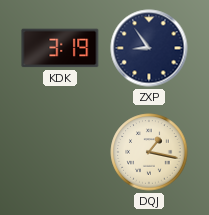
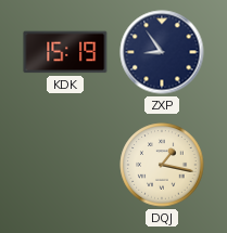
KDK: 3:19 -> 15:19
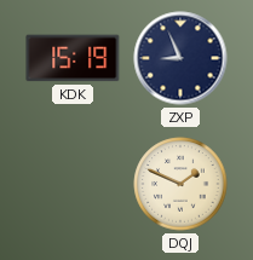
ZXP: 8:54 -> 8:56
DQJ: 1:17 -> 1:49
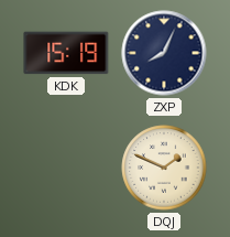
ZXP: 8:56 -> 8:04
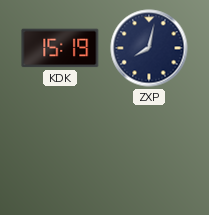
ZXP: 8:04 -> 8:02
DQJ: 1:49 -> none
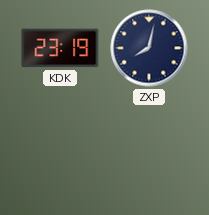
KDK: 15:19 -> 23:19
